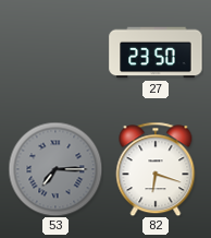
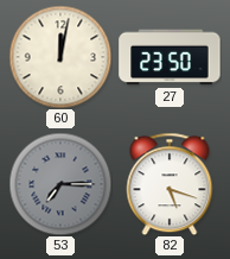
60: none -> 12:02
82: 6:18 -> 5:18
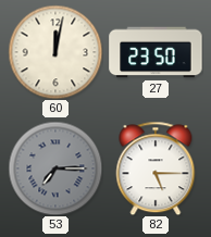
82: 5:18 -> 5:15
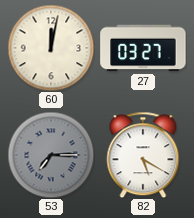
27: 23:50 -> 03:27
82: 5:15 -> 5:20
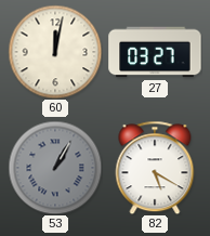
53: 7:15 -> 1:05
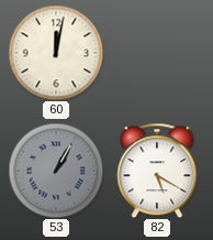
27: 03:27 -> none
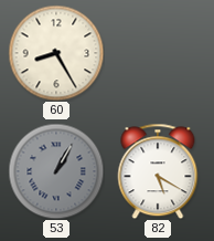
60: 12:02 -> 8:25
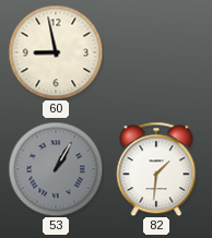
60: 8:25 -> 8:58
82: 5:20 -> 1:31
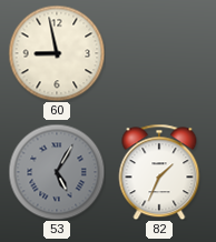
53: 1:05 -> 5:05
82: 1:31 -> 1:34
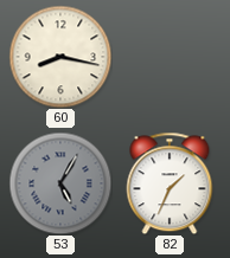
60: 8:58 -> 8:17
